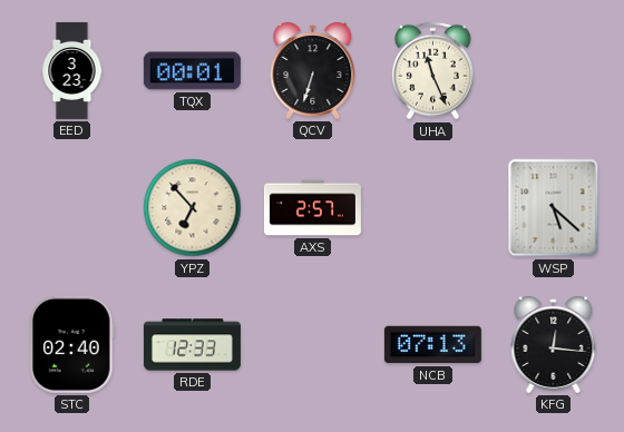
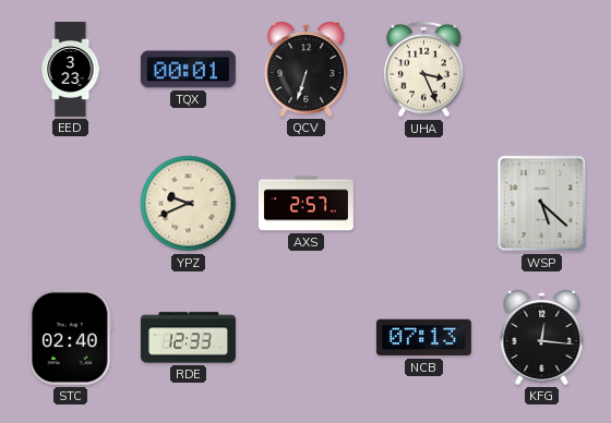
UHA: 11:26 -> 3:26
YPZ: 6:53 -> 9:41
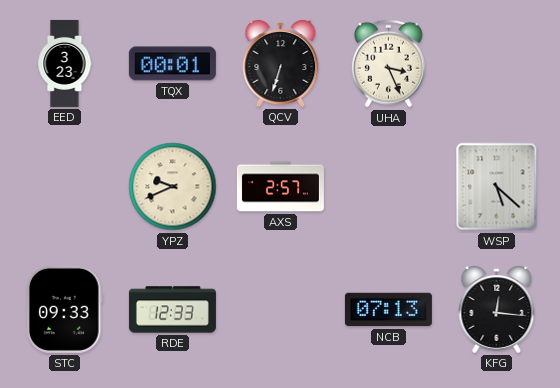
STC: 02:40 -> 09:33
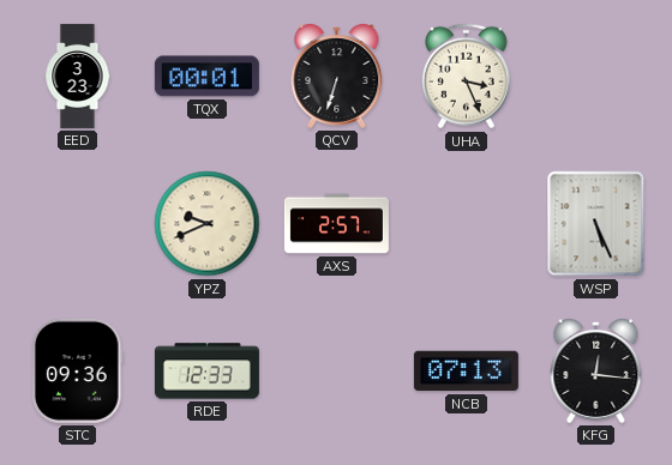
WSP: 5:22 -> 5:26
STC: 09:33 -> 09:36
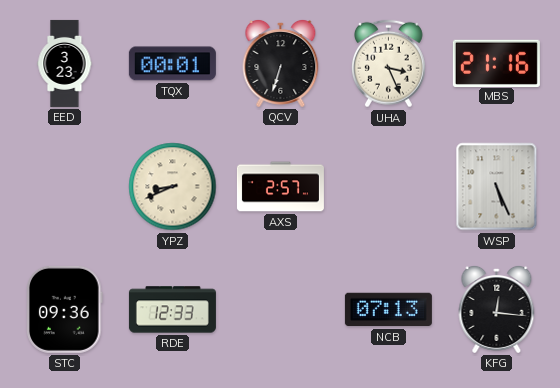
MBS: none -> 21:16
YPZ: 9:41 -> 8:41
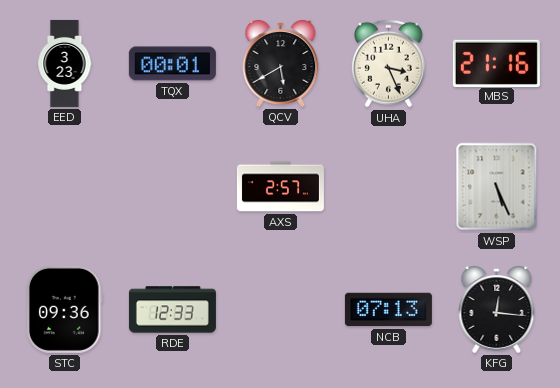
QCV: 6:33 -> 5:40
YPZ: 8:41 -> none
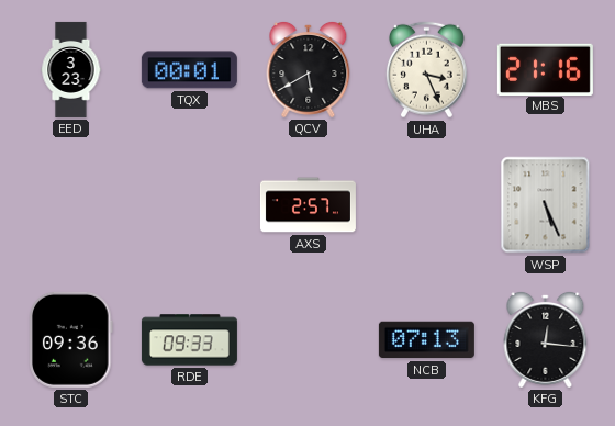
RDE: 12:33 -> 09:33
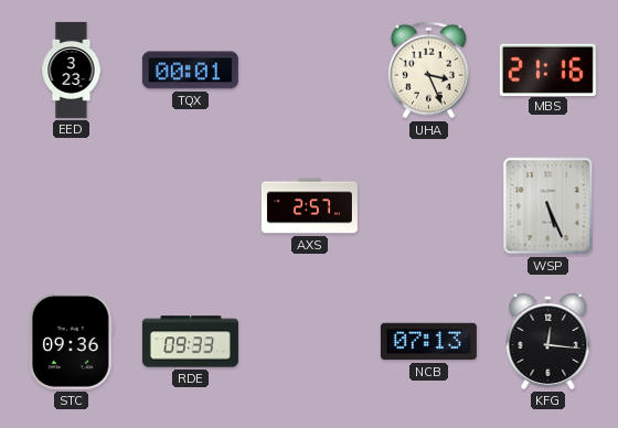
QCV: 5:40 -> none
